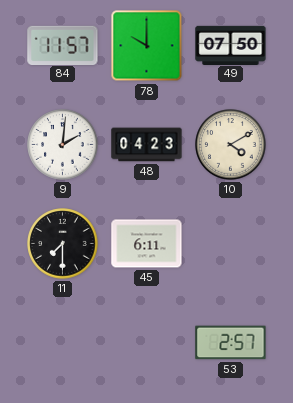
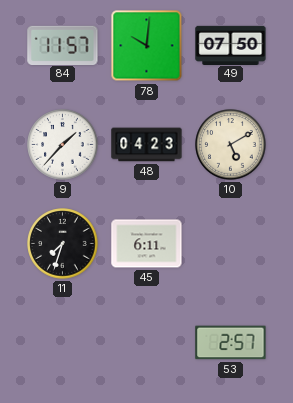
78: 10:00 -> 10:01
9: 2:01 -> 1:37
10: 4:10 -> 5:10
11: 7:30 -> 7:33
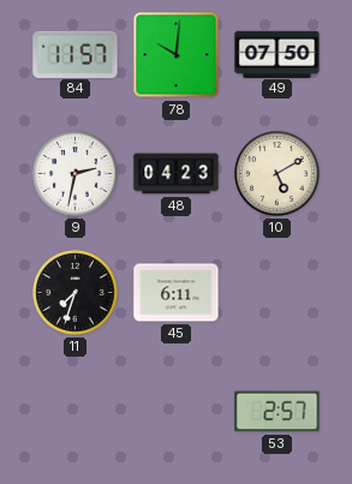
9: 1:37 -> 2:32
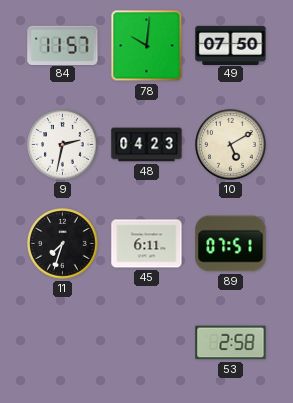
89: none -> 07:51
53: 2:57 -> 2:58
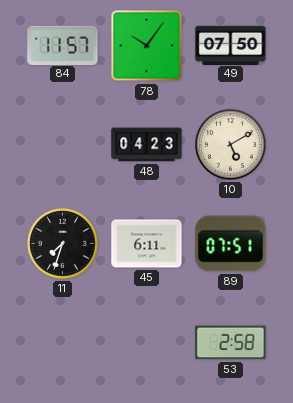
78: 10:01 -> 10:06
9: 2:32 -> none
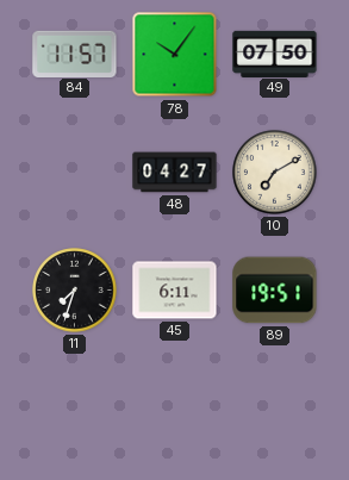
48: 04:23 -> 04:27
10: 5:10 -> 7:10
89: 07:51 -> 19:51
53: 2:58 -> none
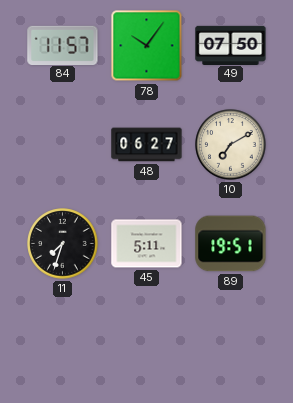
48: 04:27 -> 06:27
45: 6:11 -> 5:11
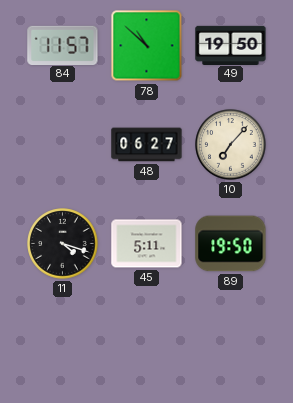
78: 10:06 -> 10:52
49: 07:50 -> 19:50
10: 7:10 -> 7:07
11: 7:33 -> 4:18
89: 19:51 -> 19:50
